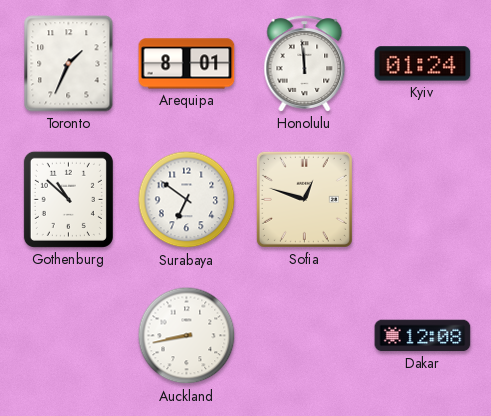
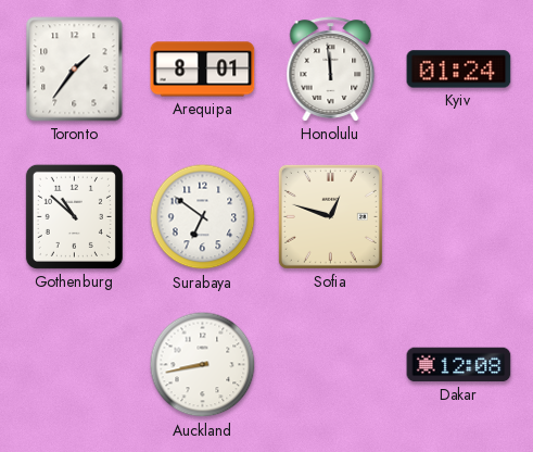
Toronto: 1:34 -> 1:36
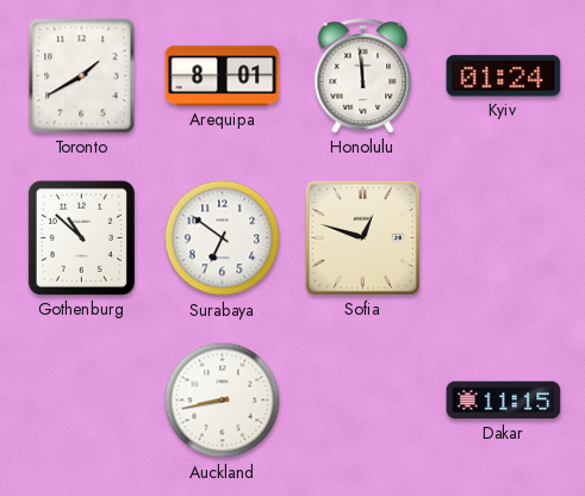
Toronto: 1:36 -> 1:40
Dakar: 12:08 -> 11:15
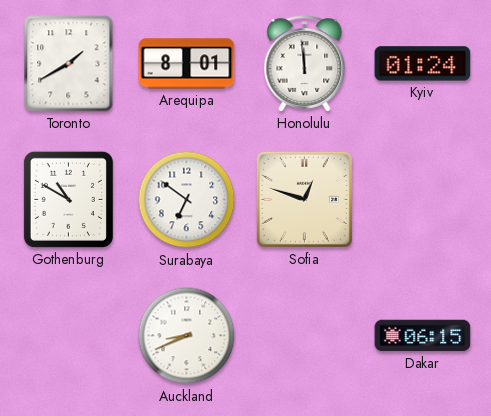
Gothenburg: 10:52 -> 10:50
Auckland: 8:43 -> 8:41
Dakar: 11:15 -> 06:15
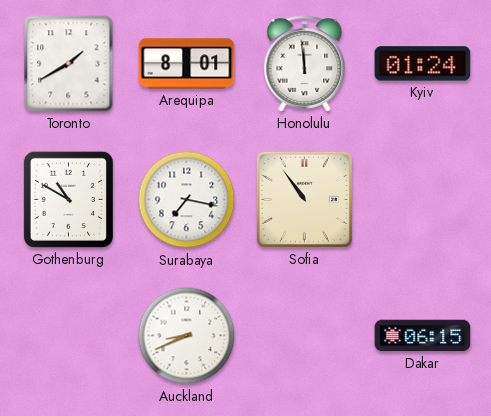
Surabaya: 6:51 -> 7:17
Sofia: 12:48 -> 10:54
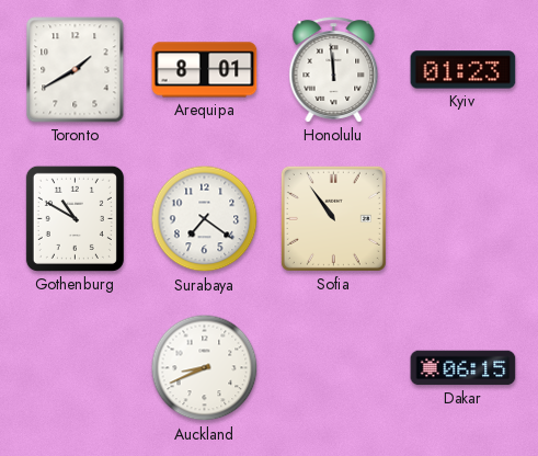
Kyiv: 01:24 -> 01:23
Surabaya: 7:17 -> 7:21
